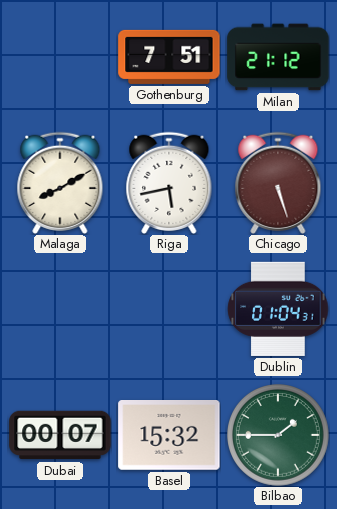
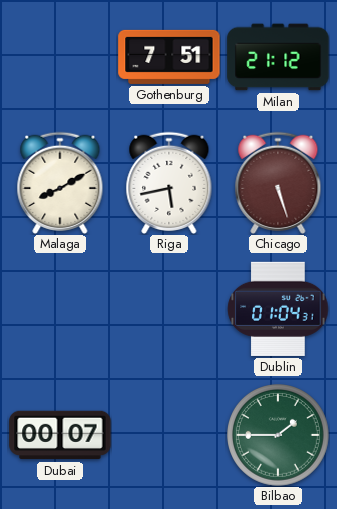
Basel: 15:32 -> none
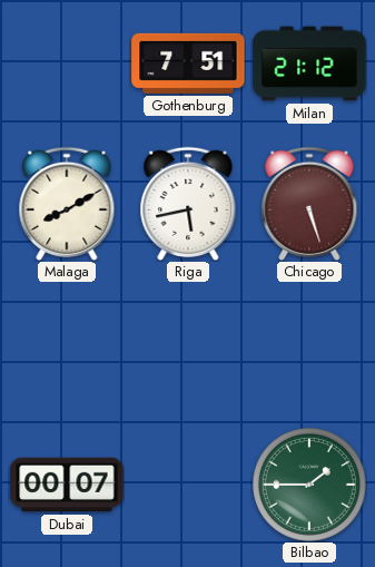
Dublin: 01:04 -> none
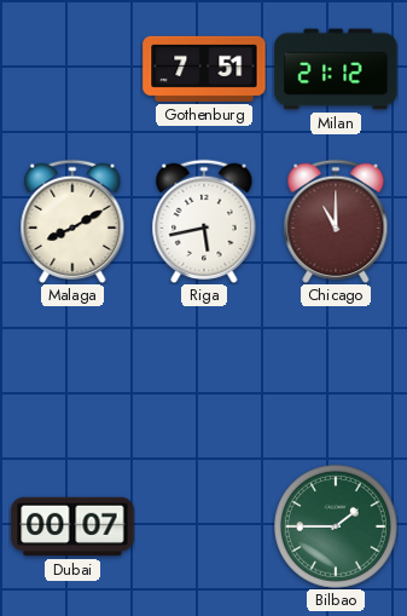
Chicago: 5:27 -> 11:00
